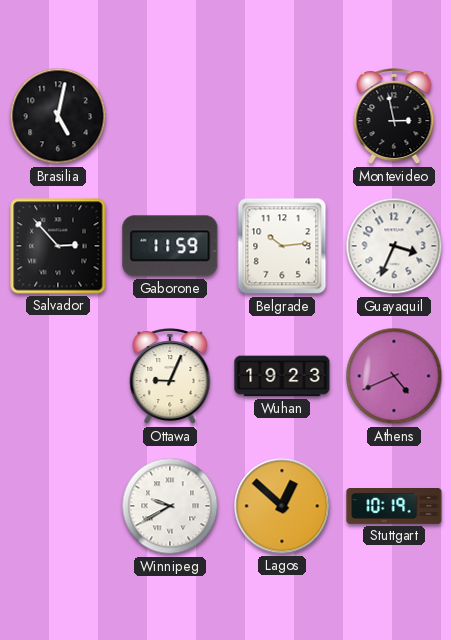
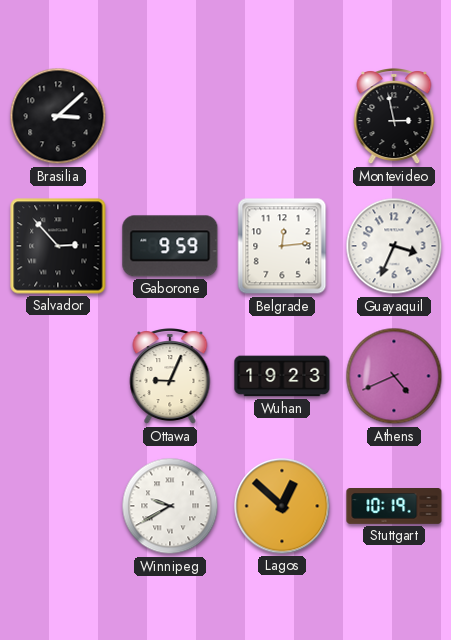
Brasilia: 5:02 -> 3:08
Gaborone: 11:59 -> 9:59
Belgrade: 10:14 -> 12:14
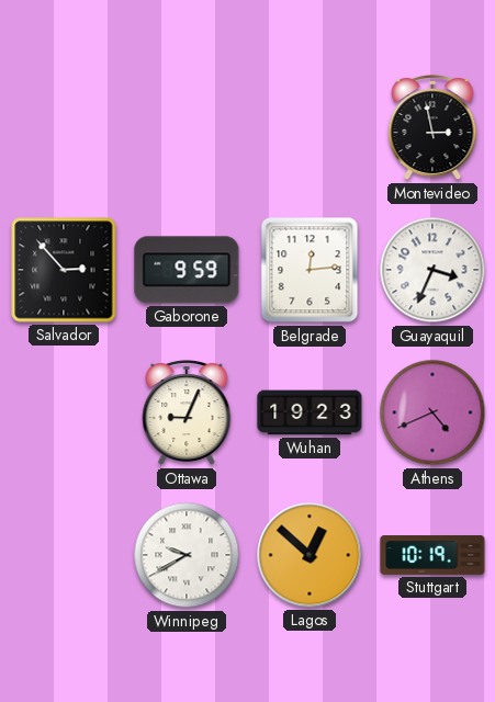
Brasilia: 3:08 -> none
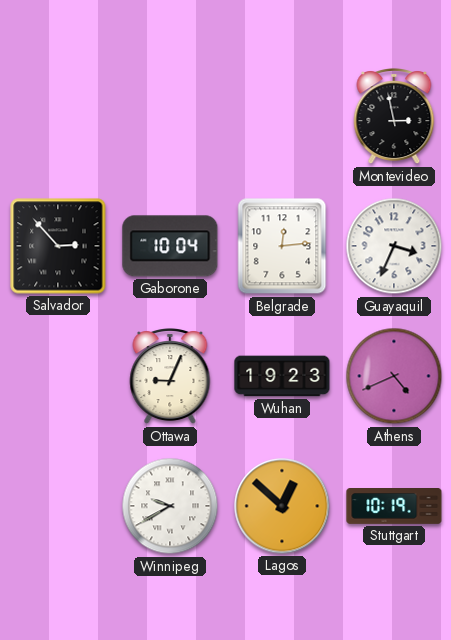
Gaborone: 9:59 -> 10:04
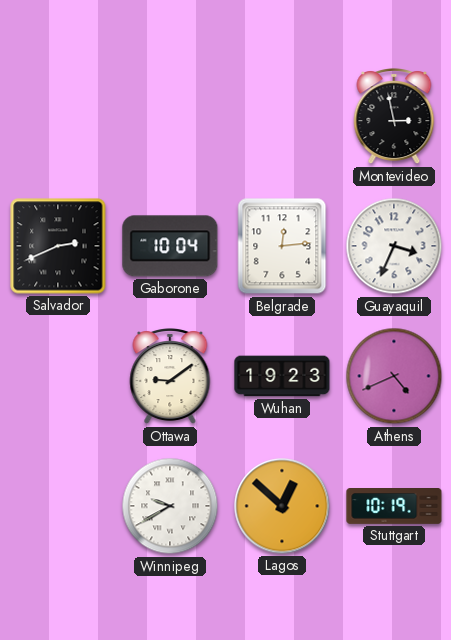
Salvador: 2:53 -> 2:41
Ottawa: 9:04 -> 9:09
